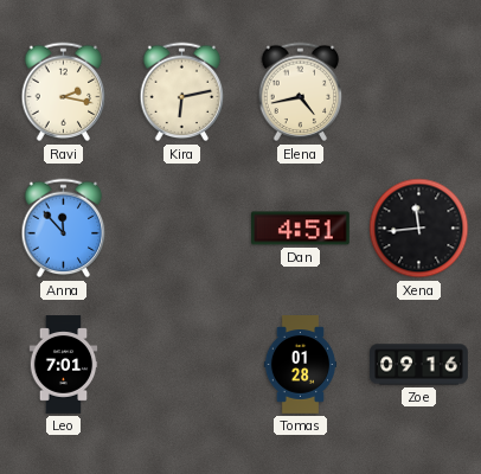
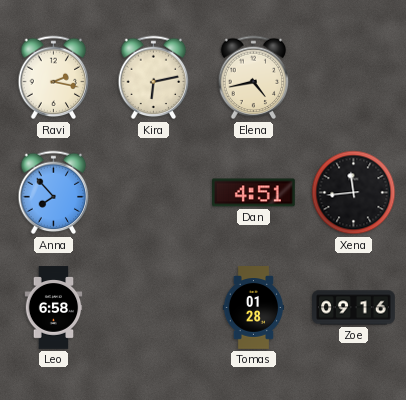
Anna: 11:53 -> 7:53
Leo: 7:01 -> 6:58
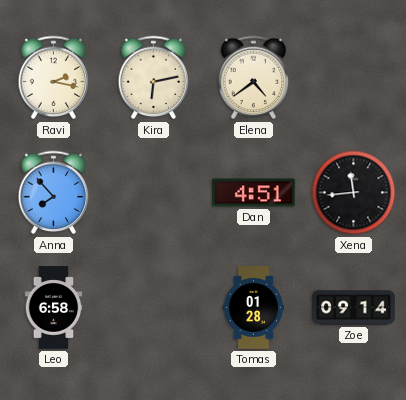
Elena: 4:43 -> 4:39
Zoe: 09:16 -> 09:14
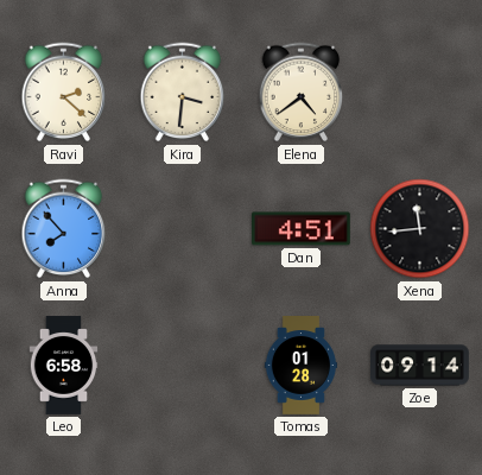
Ravi: 2:17 -> 2:22
Kira: 6:13 -> 3:31
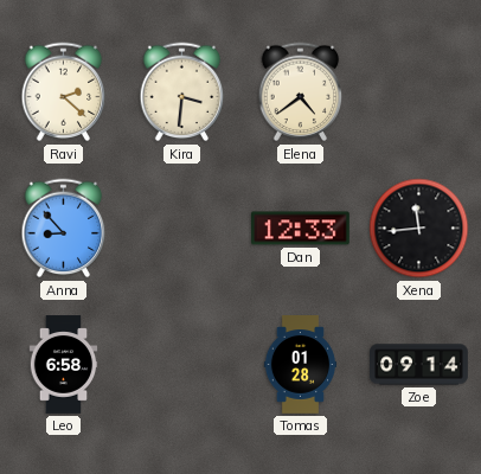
Anna: 7:53 -> 8:53
Dan: 4:51 -> 12:33
